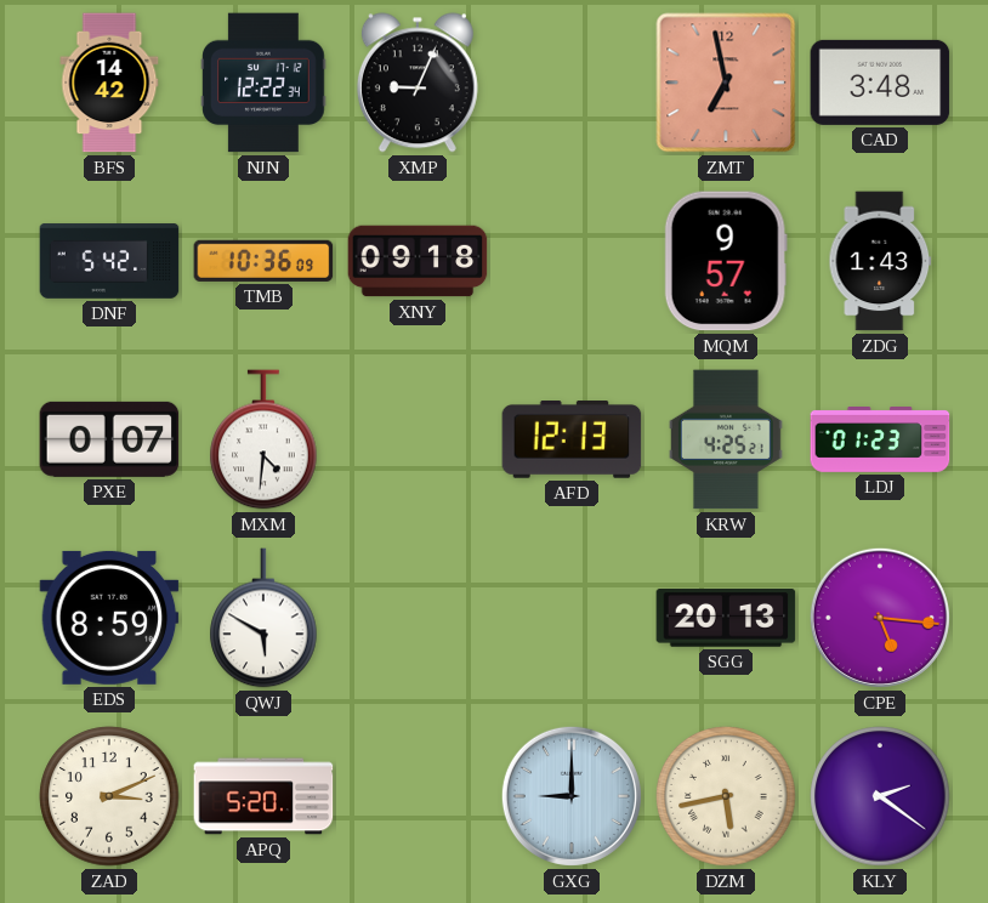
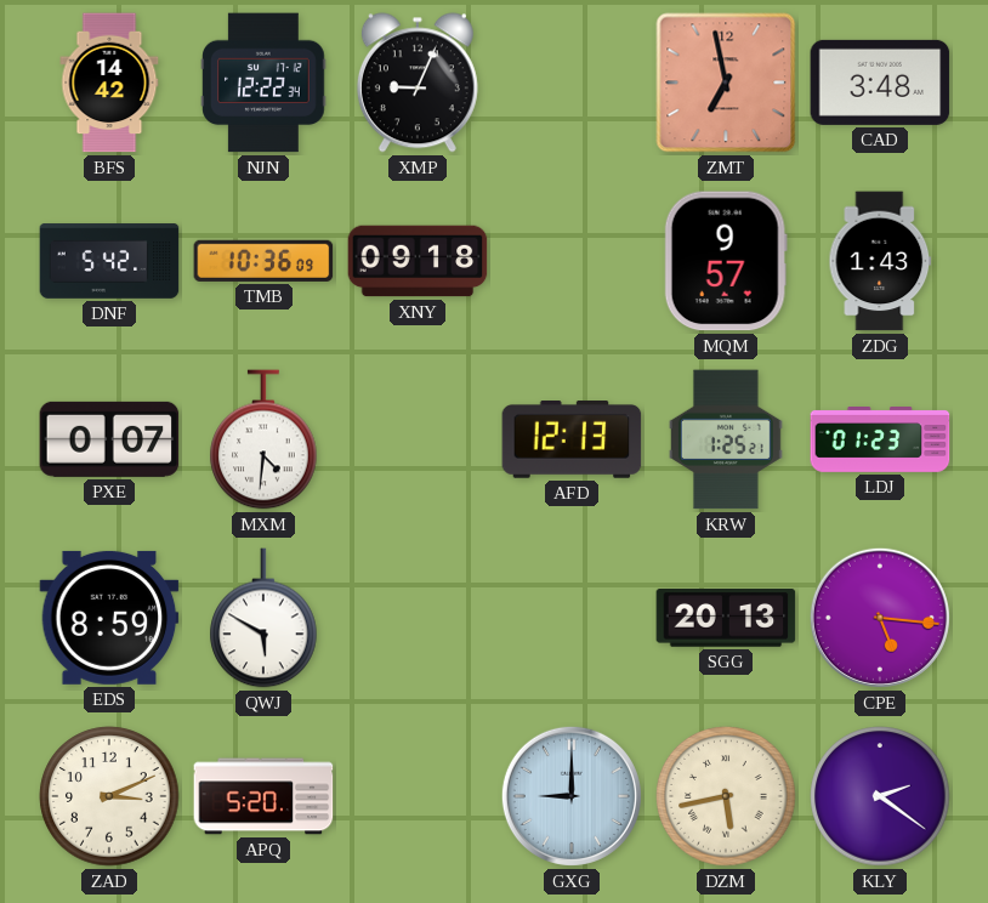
KRW: 4:25 -> 1:25
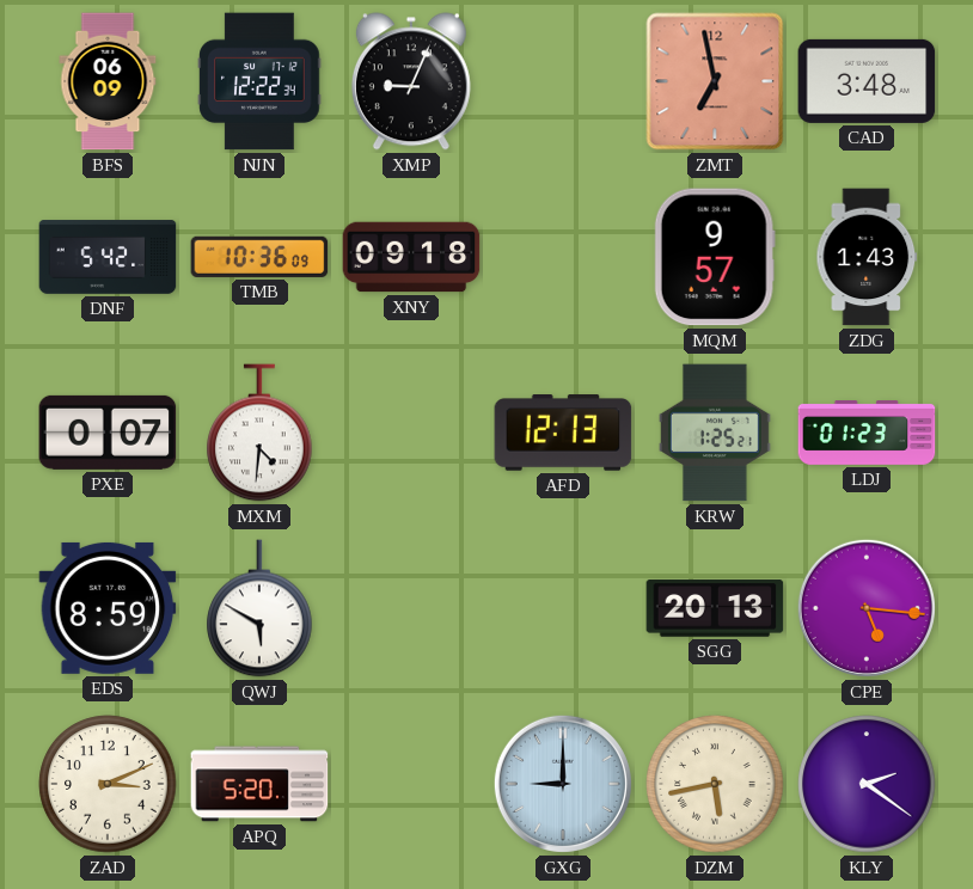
BFS: 14:42 -> 06:09
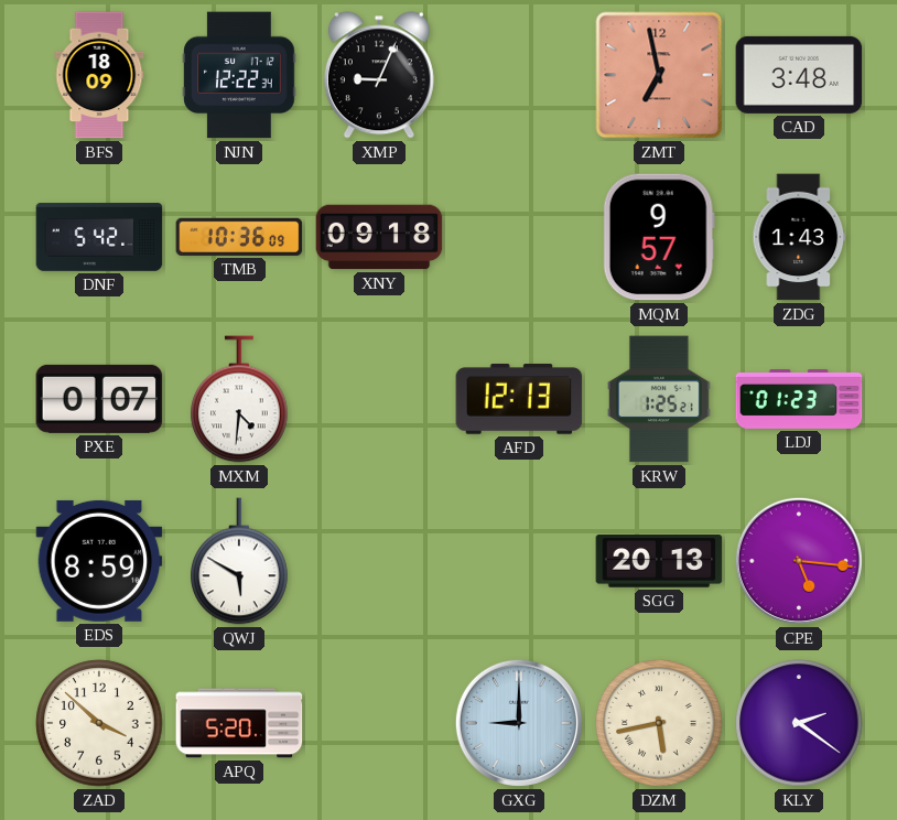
BFS: 06:09 -> 18:09
ZAD: 3:11 -> 3:52
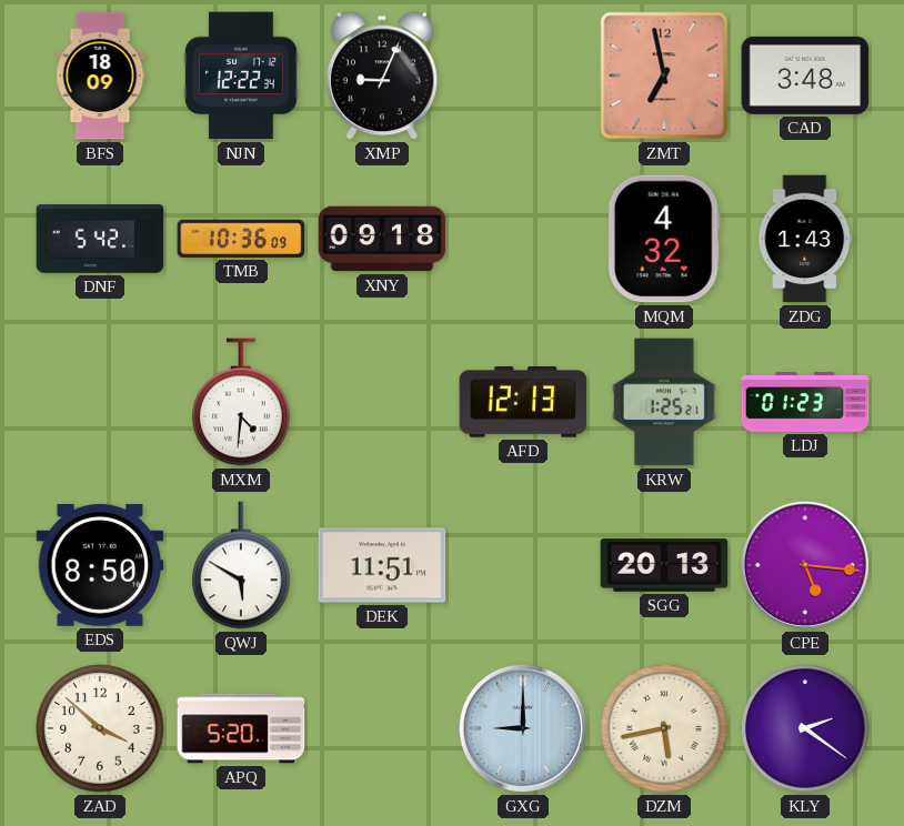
MQM: 9:57 -> 4:32
PXE: 0:07 -> none
EDS: 8:59 -> 8:50
DEK: none -> 11:51
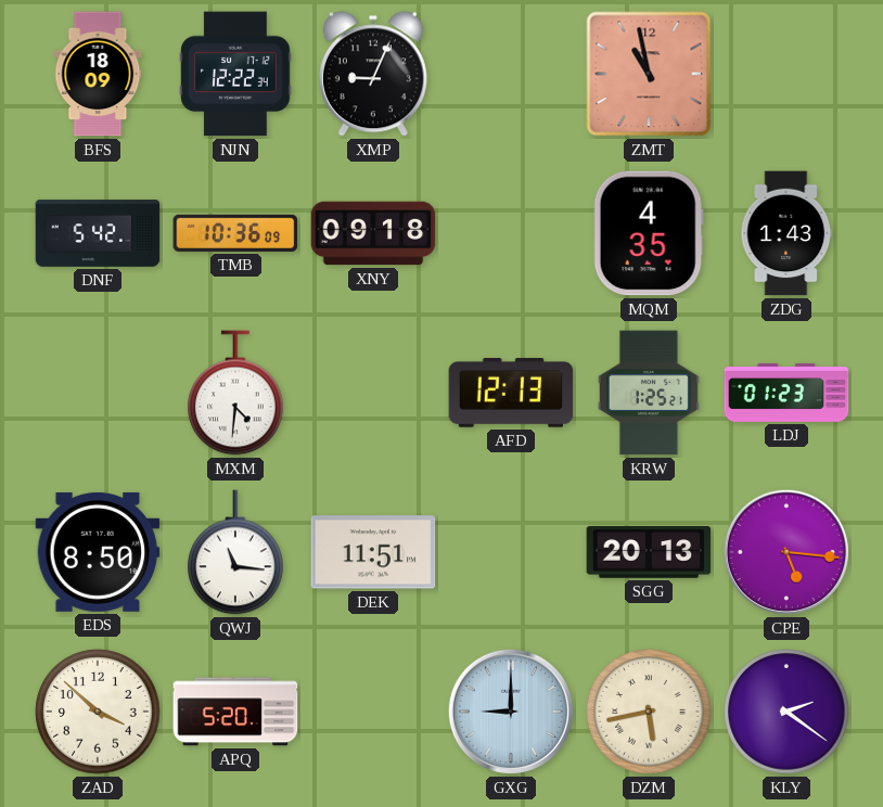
ZMT: 6:58 -> 10:58
CAD: 3:48 -> none
MQM: 4:32 -> 4:35
QWJ: 5:50 -> 11:16
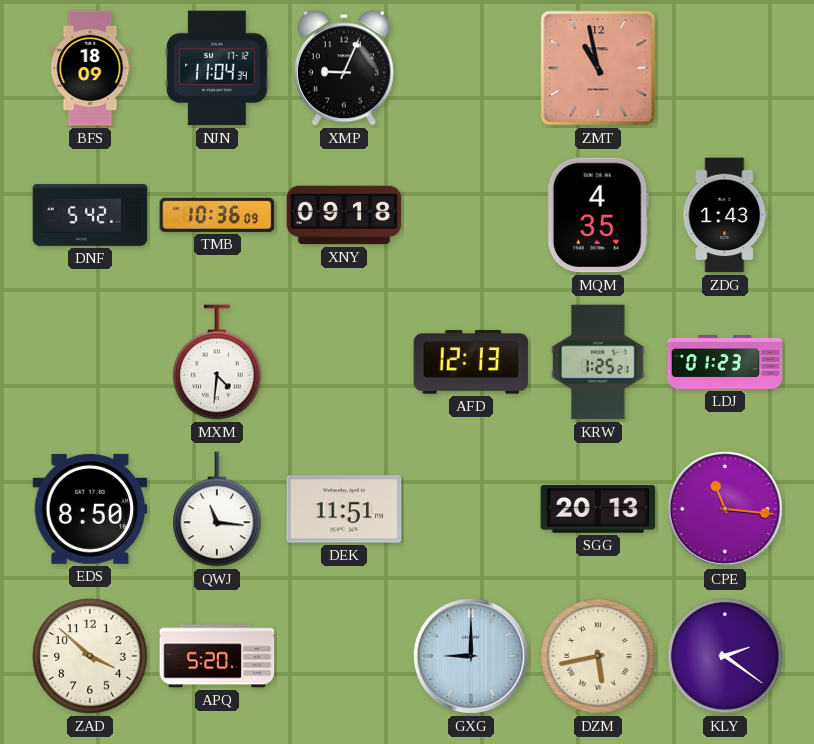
NJN: 12:22 -> 11:04
CPE: 5:16 -> 11:16
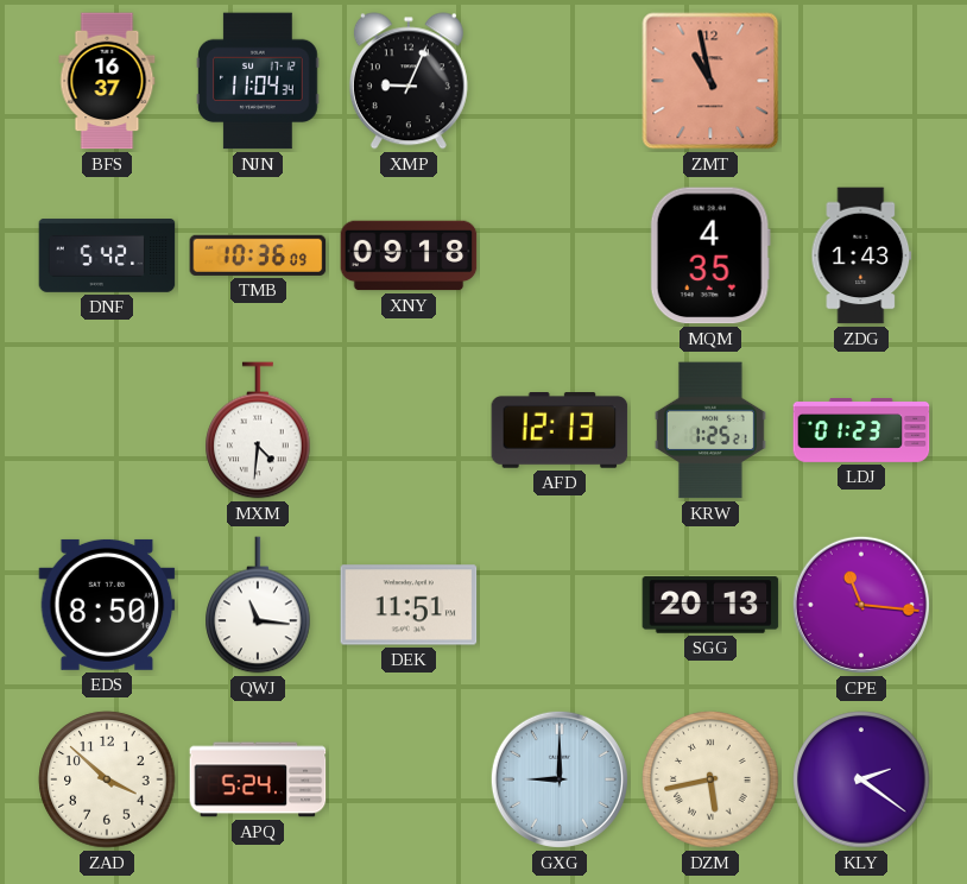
BFS: 18:09 -> 16:37
APQ: 5:20 -> 5:24
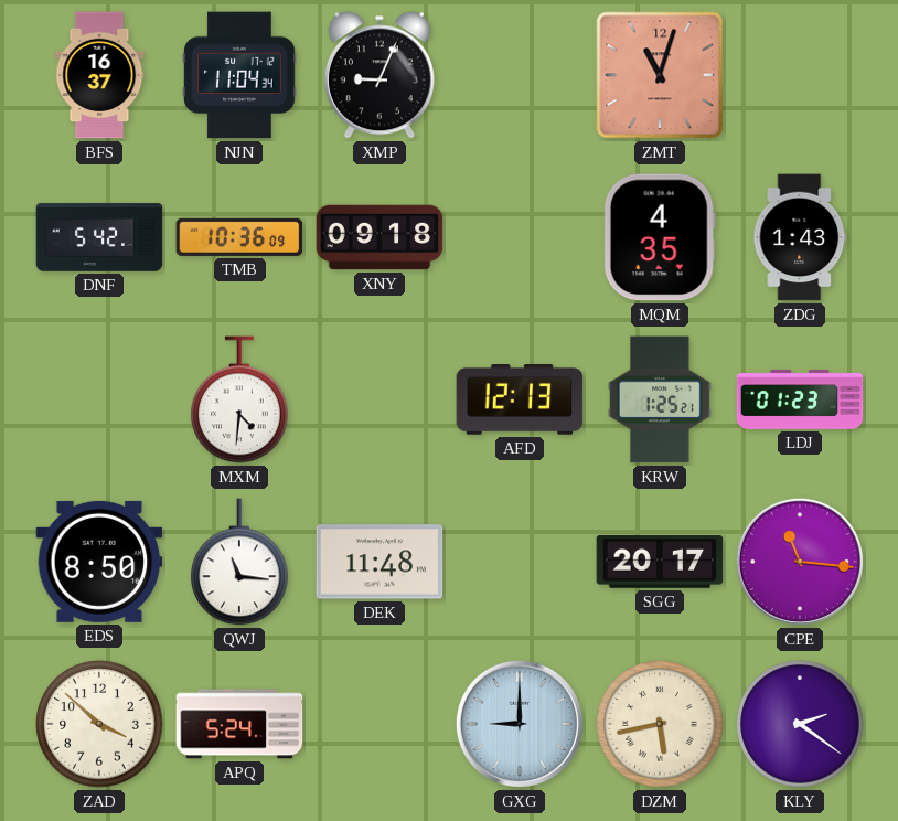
ZMT: 10:58 -> 11:03
DEK: 11:51 -> 11:48
SGG: 20:13 -> 20:17
